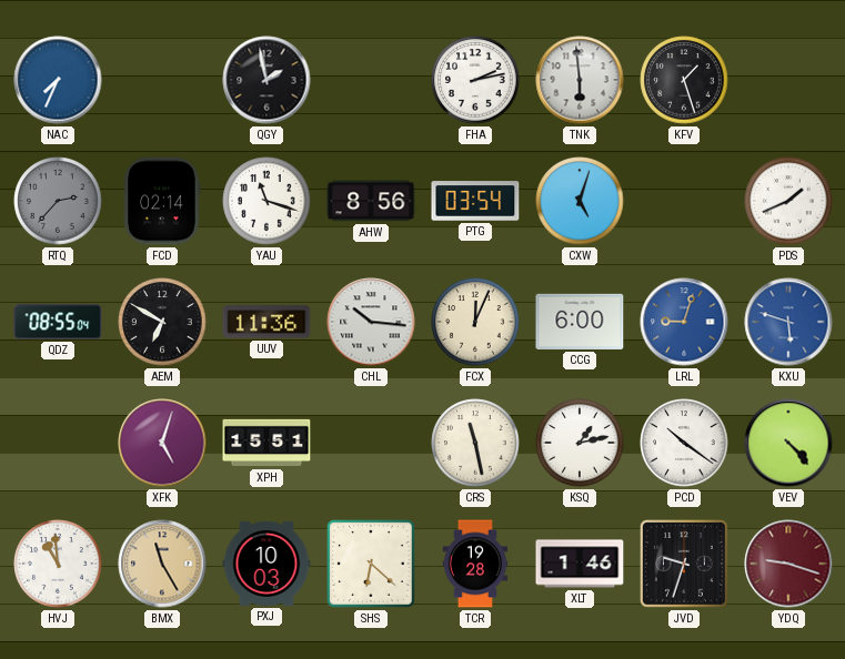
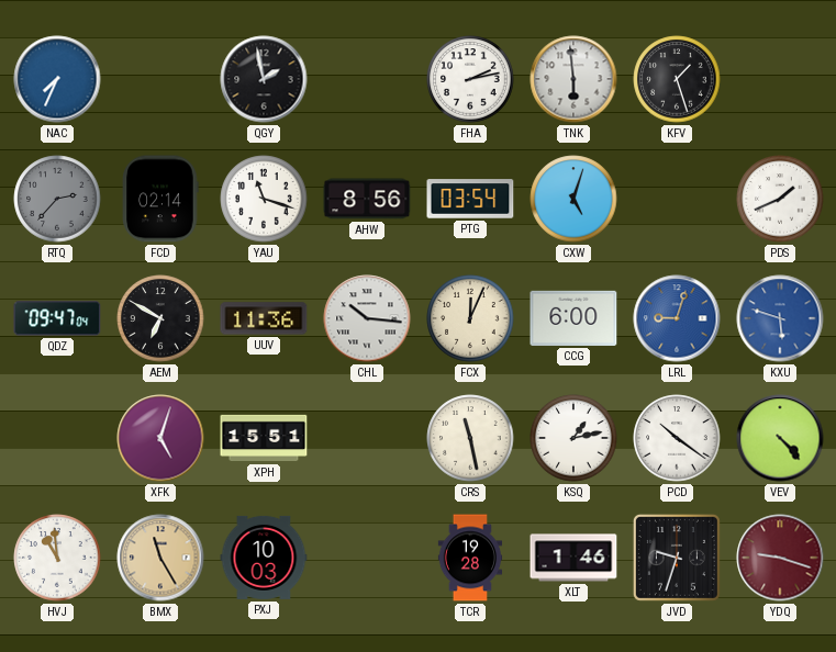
QDZ: 08:55 -> 09:47
SHS: 6:22 -> none
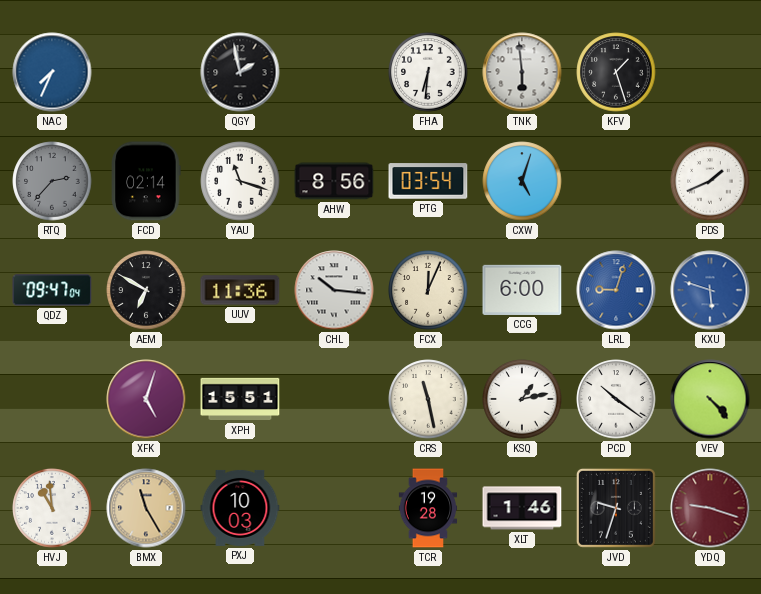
FHA: 2:13 -> 6:31
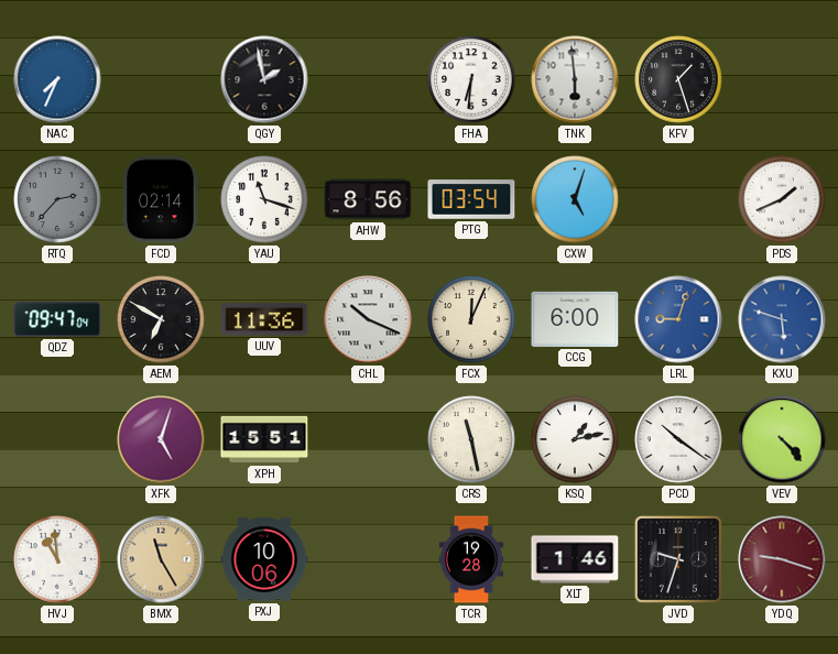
CHL: 10:16 -> 10:19
PXJ: 10:03 -> 10:06
